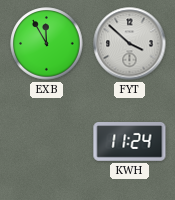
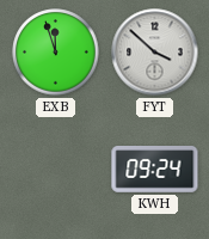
EXB: 11:55 -> 11:57
KWH: 11:24 -> 09:24
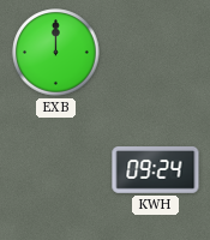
EXB: 11:57 -> 12:00
FYT: 3:52 -> none
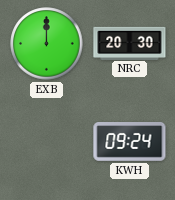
NRC: none -> 20:30
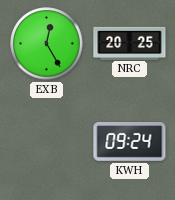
EXB: 12:00 -> 12:25
NRC: 20:30 -> 20:25
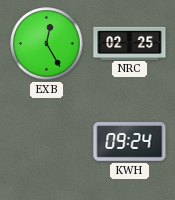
NRC: 20:25 -> 02:25
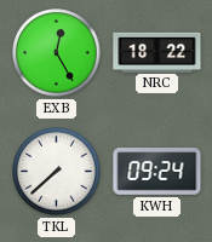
NRC: 02:25 -> 18:22
TKL: none -> 7:38
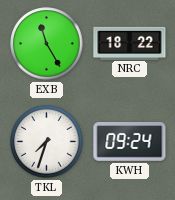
EXB: 12:25 -> 11:25
TKL: 7:38 -> 7:33
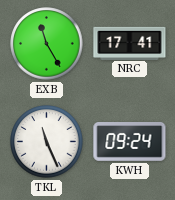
NRC: 18:22 -> 17:41
TKL: 7:33 -> 11:26
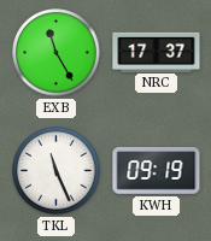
NRC: 17:41 -> 17:37
KWH: 09:24 -> 09:19
